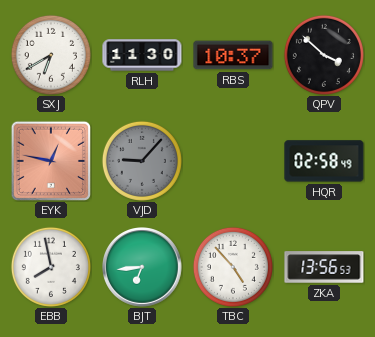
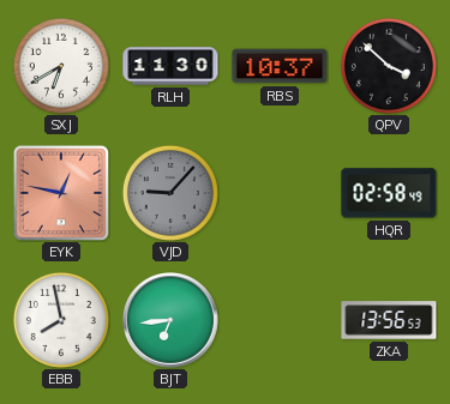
TBC: 4:53 -> none
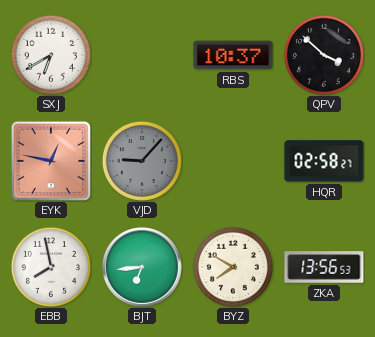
RLH: 11:30 -> none
HQR: 02:58:49 -> 02:58:27
BYZ: none -> 7:50
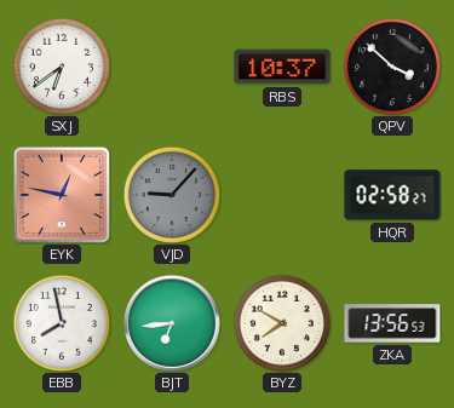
SXJ: 6:40 -> 6:39
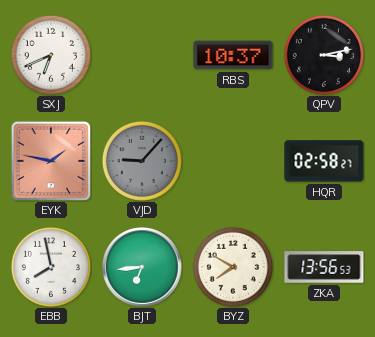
SXJ: 6:39 -> 6:41
QPV: 3:52 -> 3:13
EYK: 12:47 -> 1:47
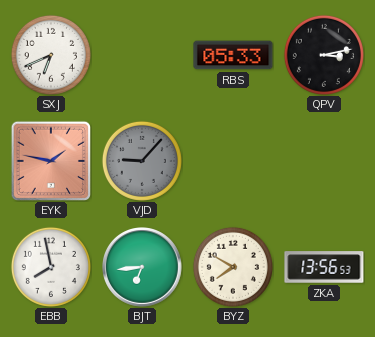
RBS: 10:37 -> 05:33
HQR: 02:58 -> none
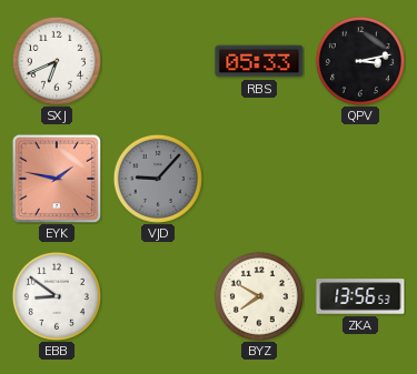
EBB: 7:58 -> 8:51
BJT: 6:44 -> none
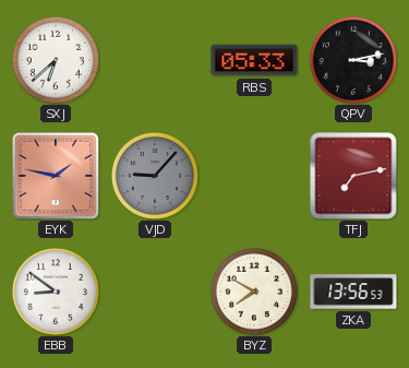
SXJ: 6:41 -> 6:38
TFJ: none -> 7:13
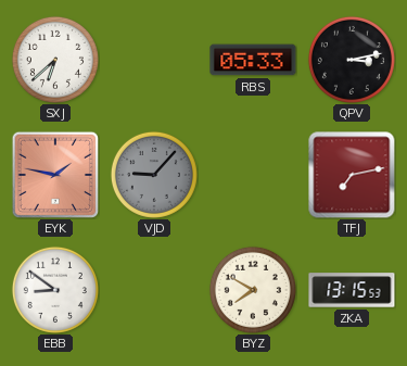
ZKA: 13:56 -> 13:15
